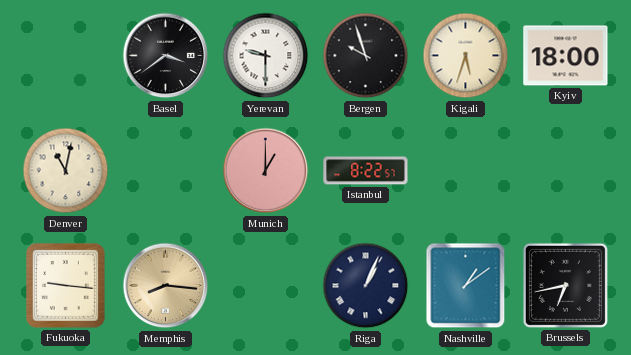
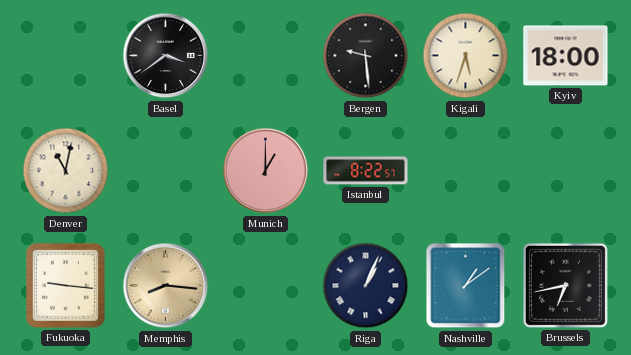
Yerevan: 9:30 -> none
Bergen: 9:57 -> 9:29
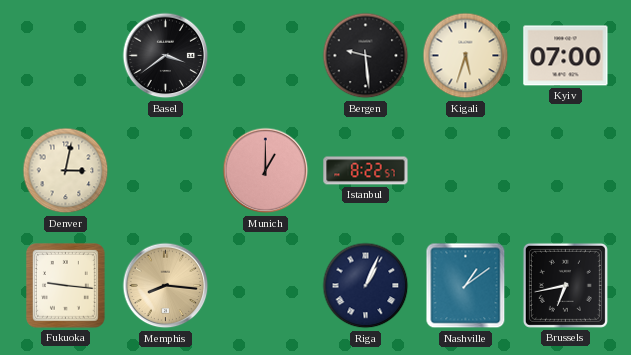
Kyiv: 18:00 -> 07:00
Denver: 11:02 -> 3:02
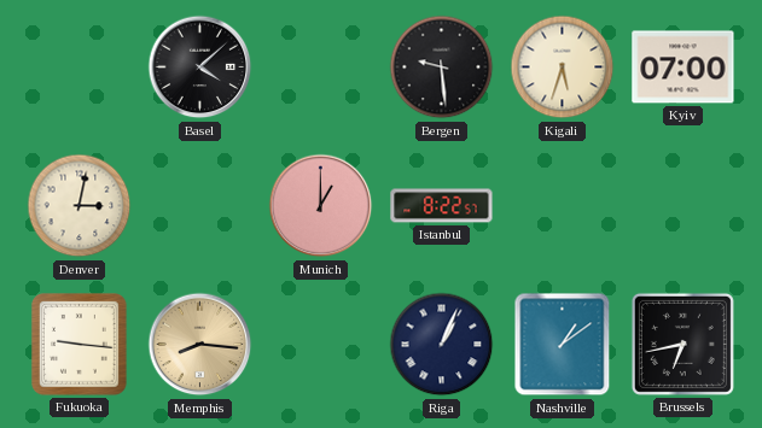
Basel: 3:39 -> 4:08
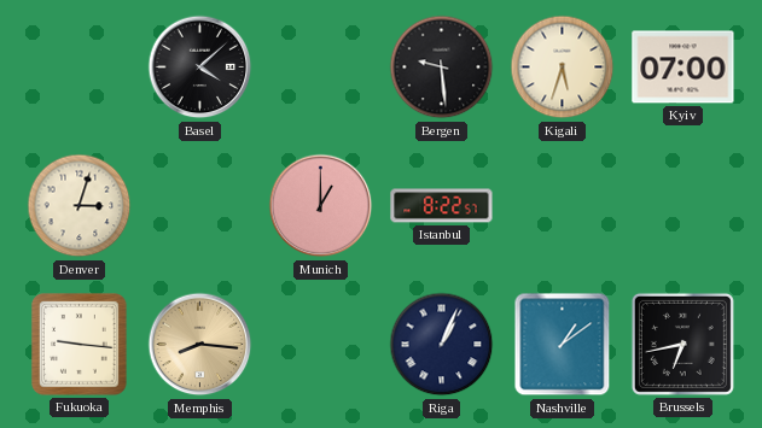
Denver: 3:02 -> 3:03
